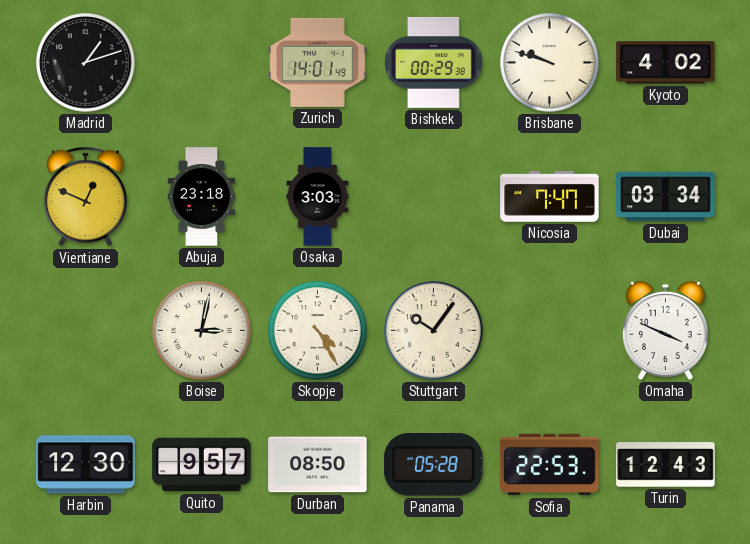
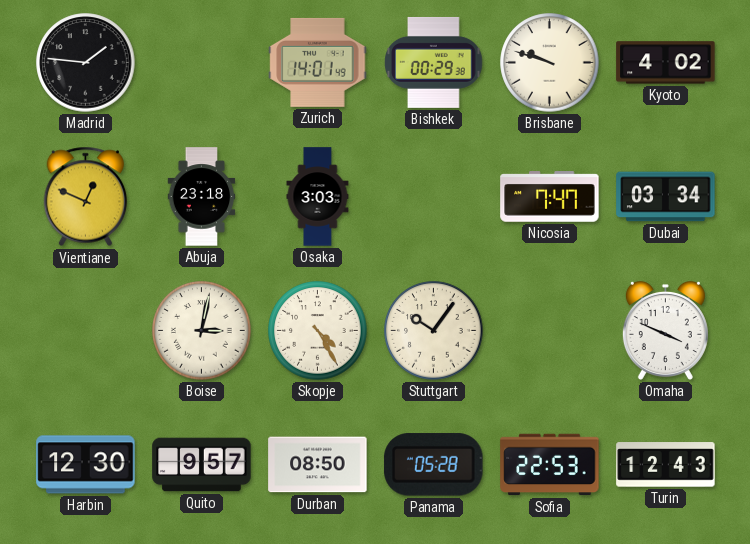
Madrid: 1:12 -> 1:46
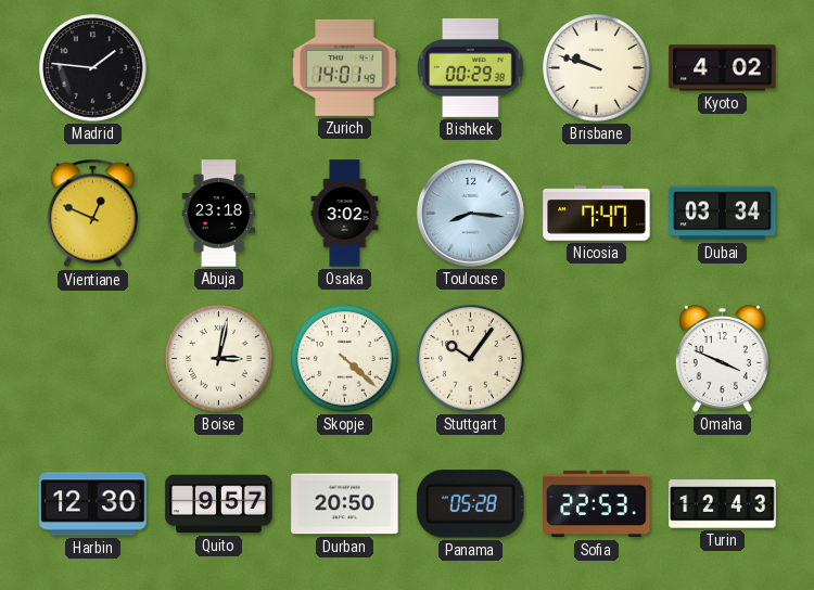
Osaka: 3:03 -> 3:02
Toulouse: none -> 8:16
Skopje: 4:25 -> 4:22
Durban: 08:50 -> 20:50
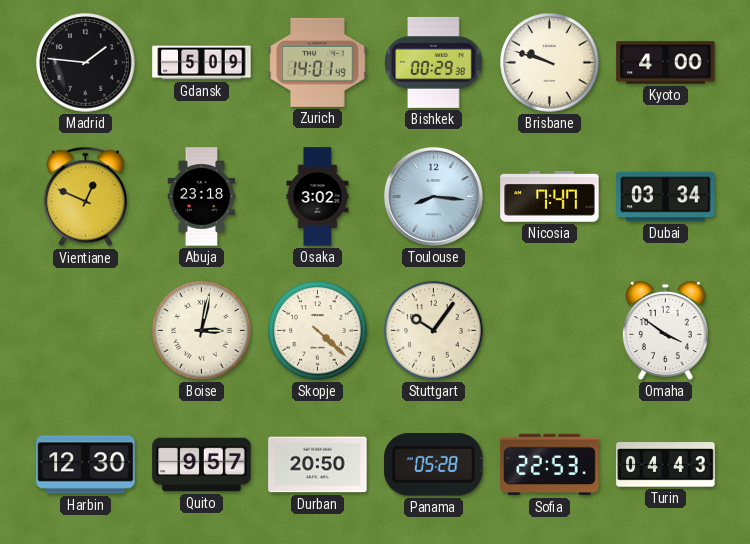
Gdansk: none -> 5:09
Kyoto: 4:02 -> 4:00
Omaha: 3:49 -> 3:51
Turin: 12:43 -> 04:43
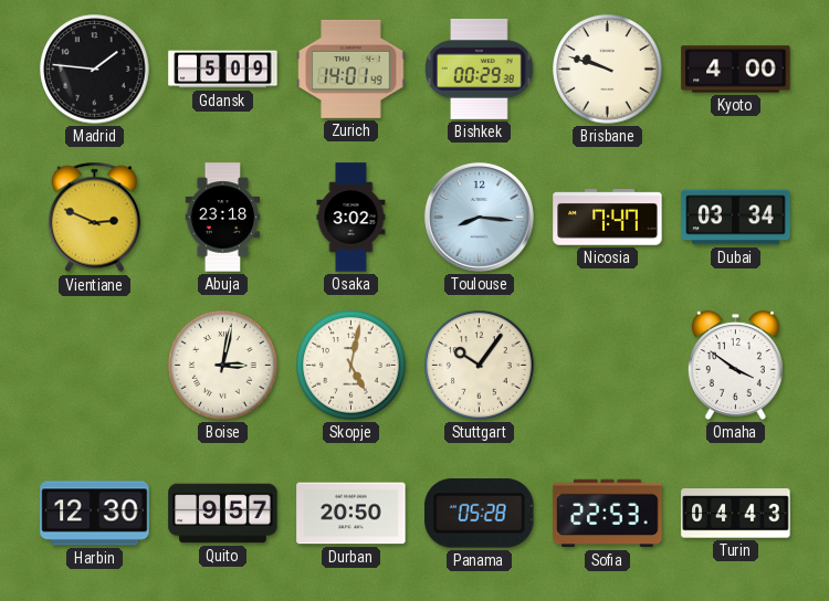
Vientiane: 12:49 -> 2:49
Skopje: 4:22 -> 5:02
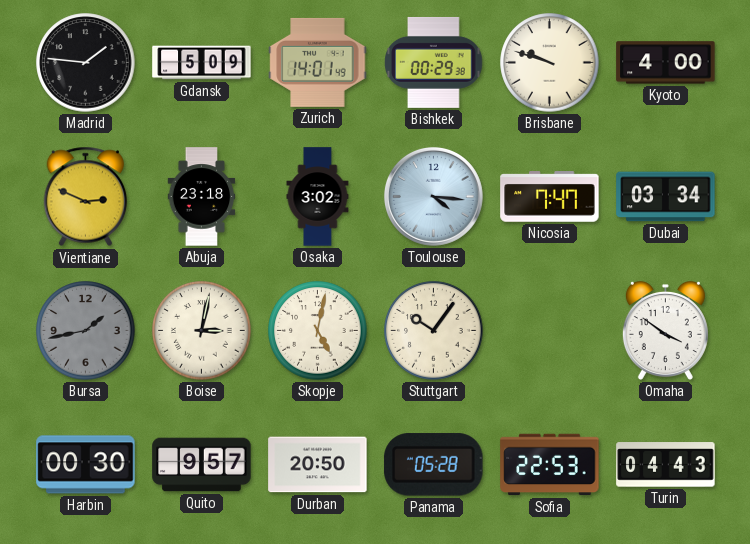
Toulouse: 8:16 -> 4:16
Bursa: none -> 1:43
Harbin: 12:30 -> 00:30
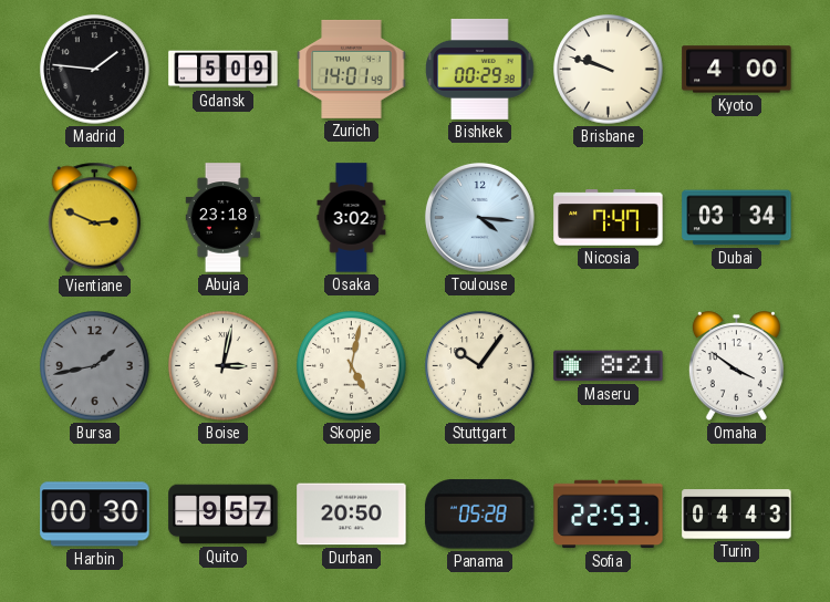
Maseru: none -> 8:21
